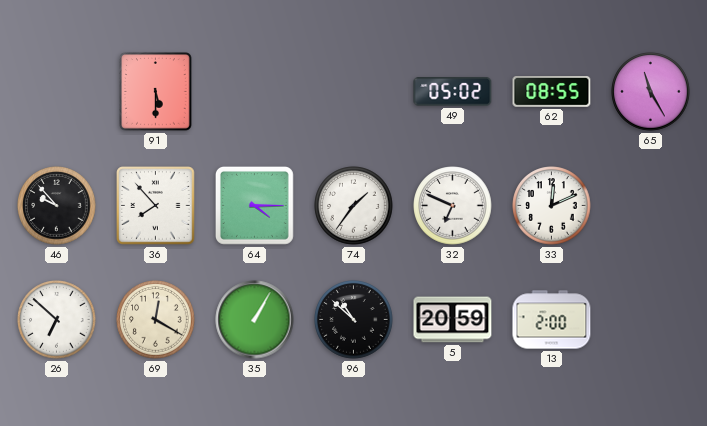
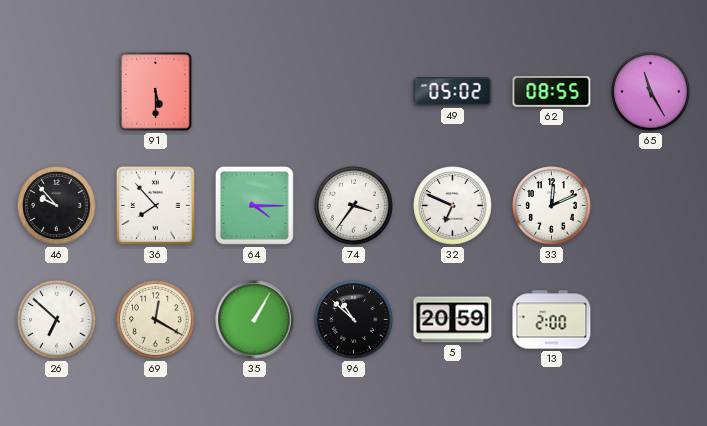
74: 1:36 -> 3:36
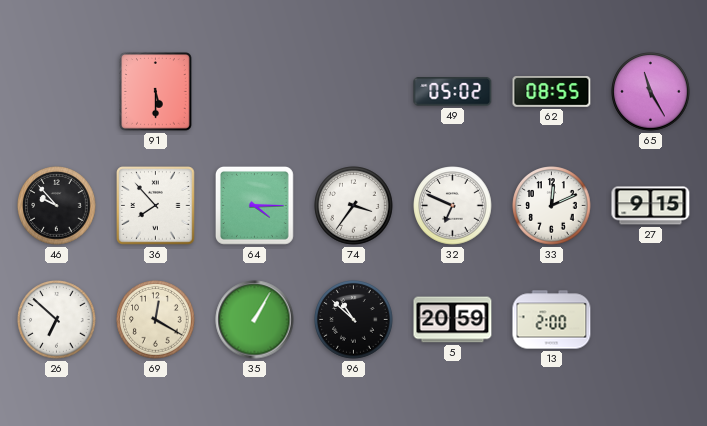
27: none -> 9:15
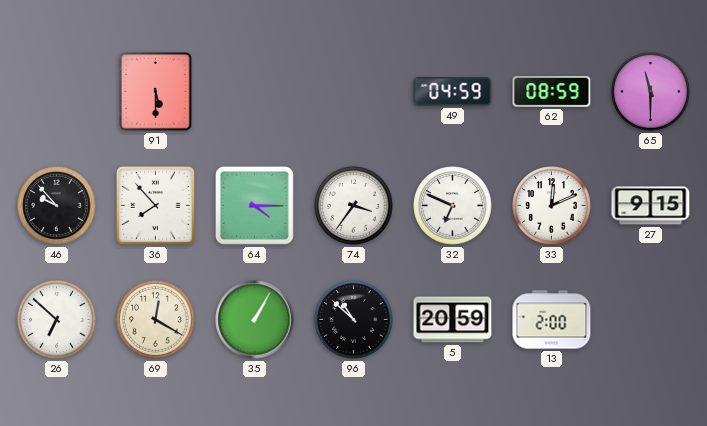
49: 05:02 -> 04:59
62: 08:55 -> 08:59
65: 11:25 -> 11:30
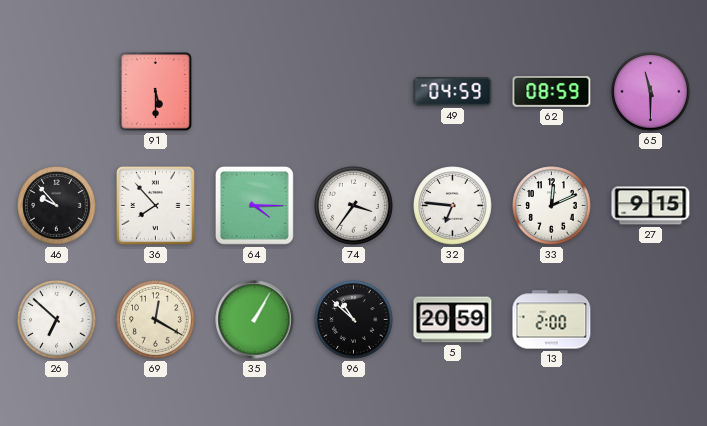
32: 6:49 -> 6:46
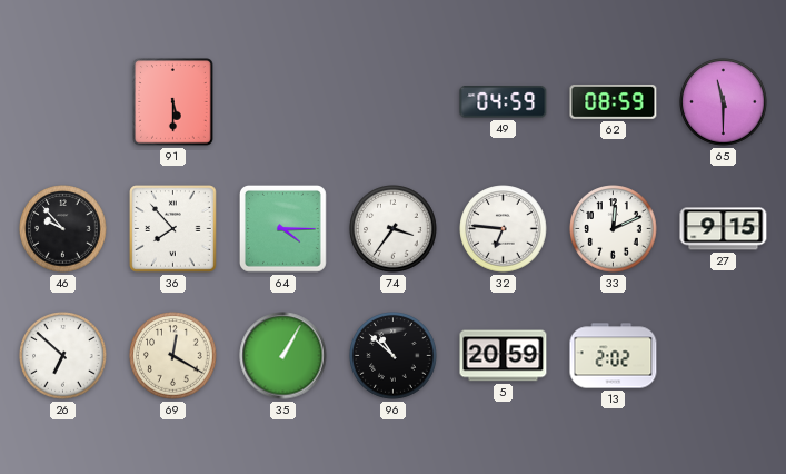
13: 2:00 -> 2:02
